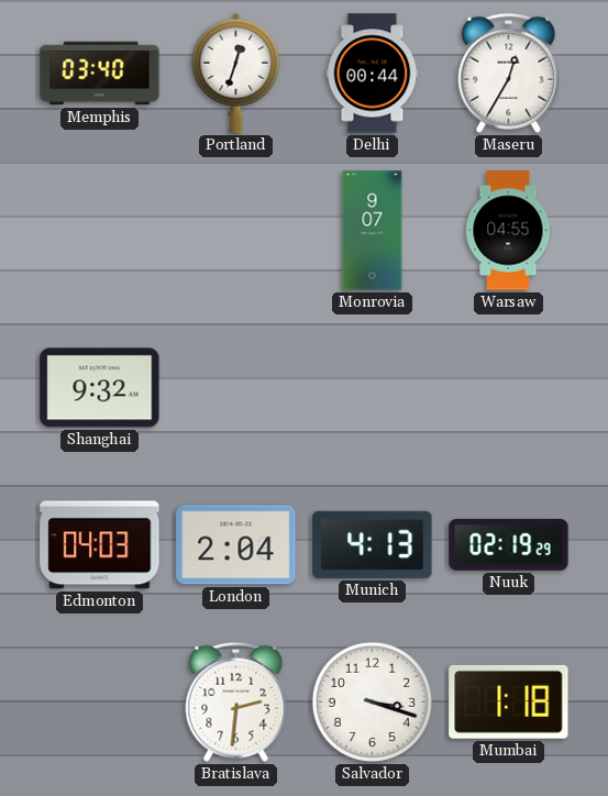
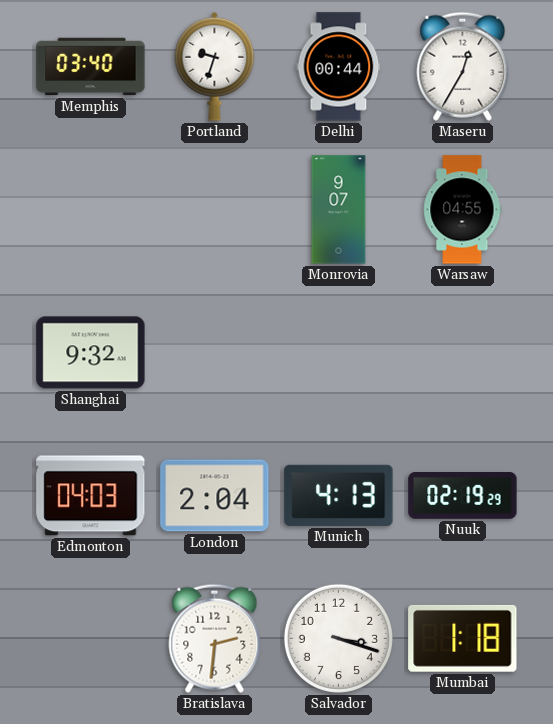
Portland: 12:33 -> 9:33
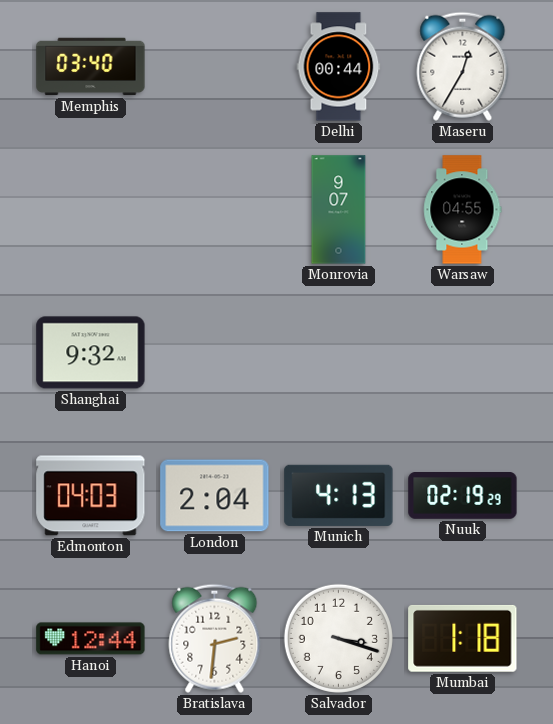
Portland: 9:33 -> none
Hanoi: none -> 12:44
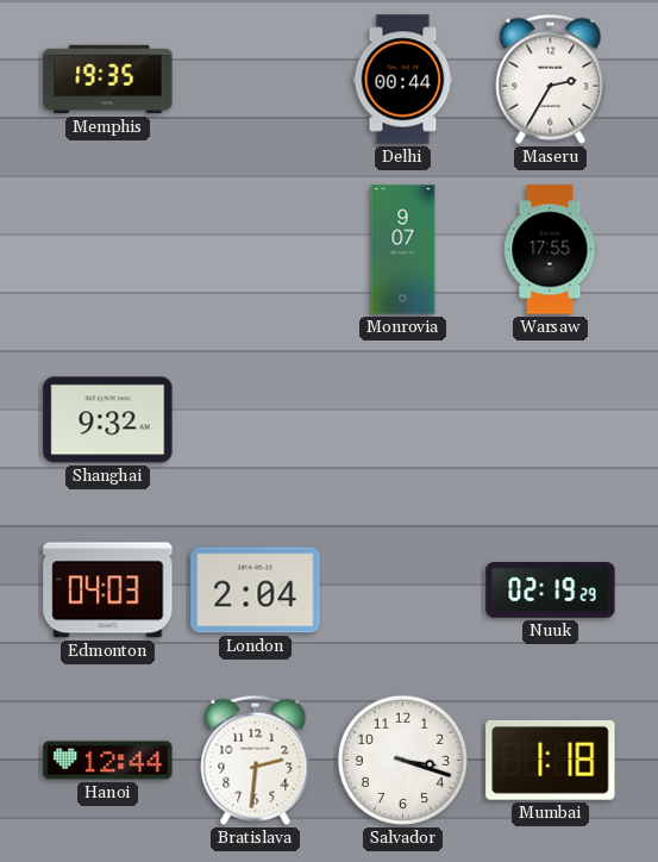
Memphis: 03:40 -> 19:35
Maseru: 12:35 -> 2:35
Warsaw: 04:55 -> 17:55
Munich: 4:13 -> none
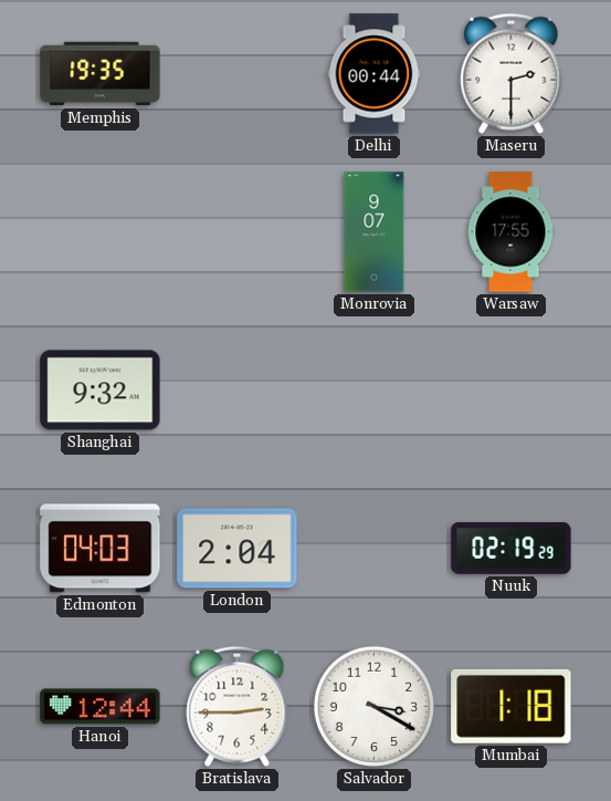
Maseru: 2:35 -> 2:30
Bratislava: 2:31 -> 2:45
Salvador: 3:18 -> 3:20
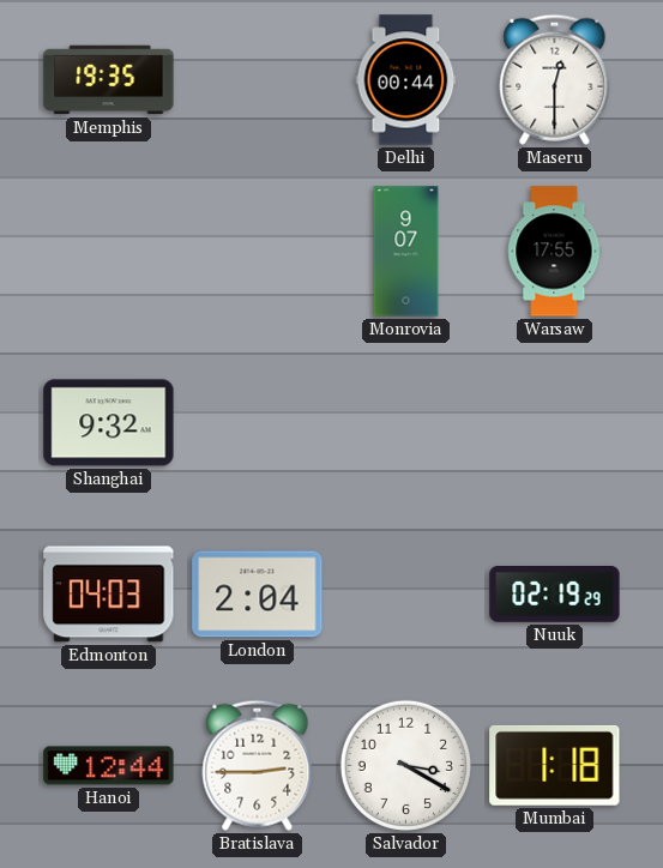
Maseru: 2:30 -> 12:30
